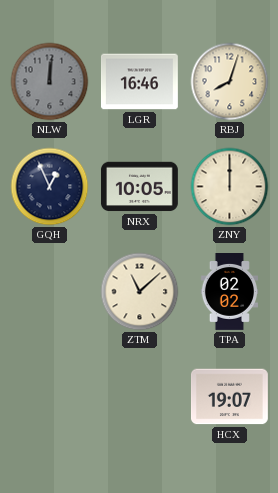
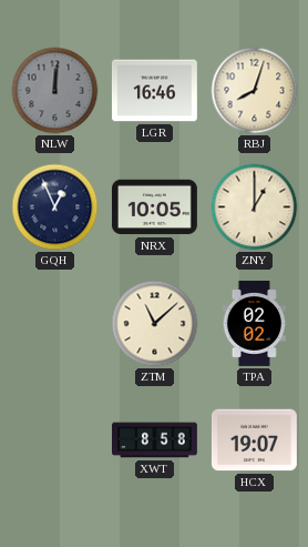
ZNY: 12:00 -> 1:00
XWT: none -> 8:58
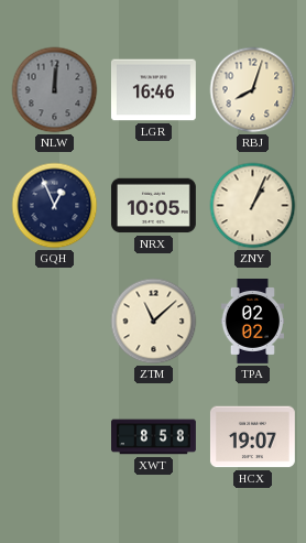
ZNY: 1:00 -> 1:04
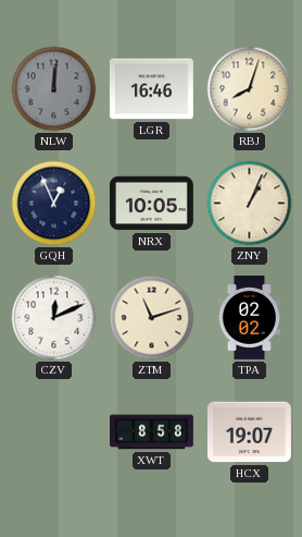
CZV: none -> 12:11
ZTM: 11:08 -> 11:12
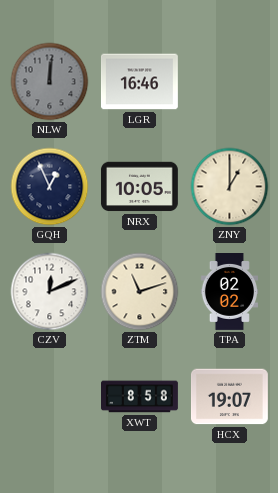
RBJ: 8:03 -> none
ZNY: 1:04 -> 1:00
